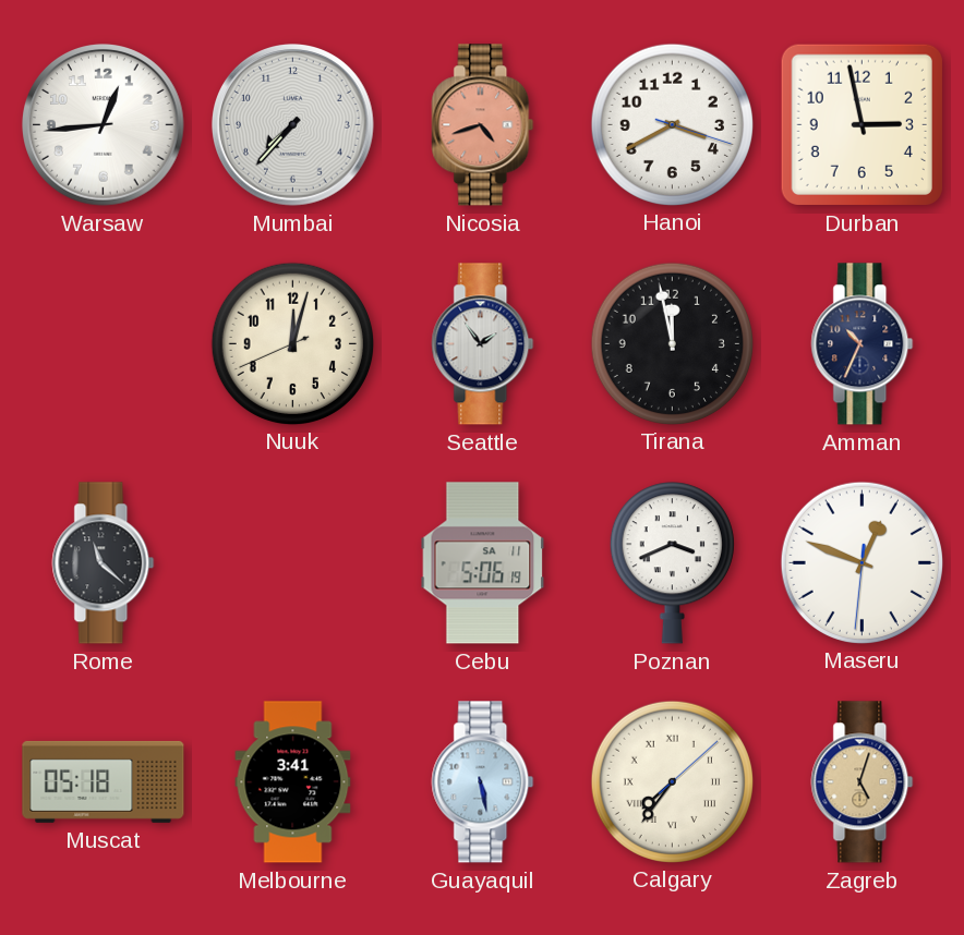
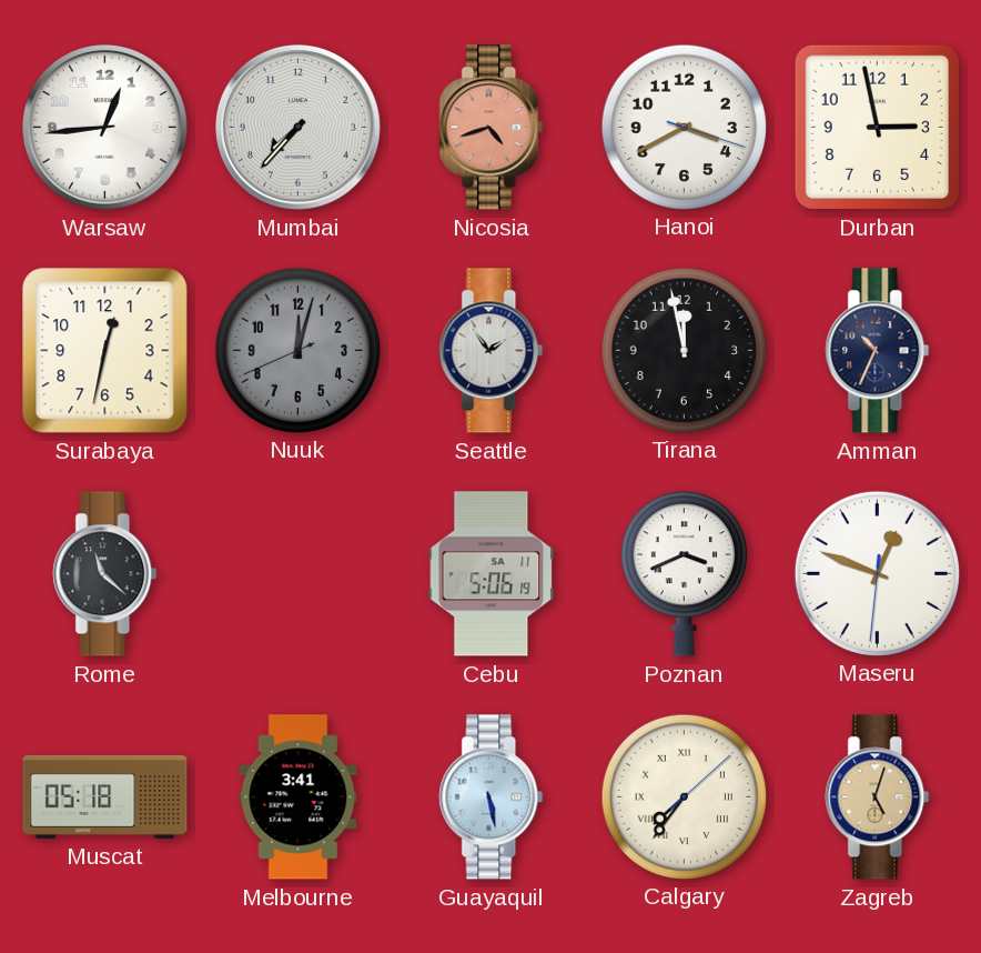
Surabaya: none -> 12:32
Nuuk dial: cream -> grey
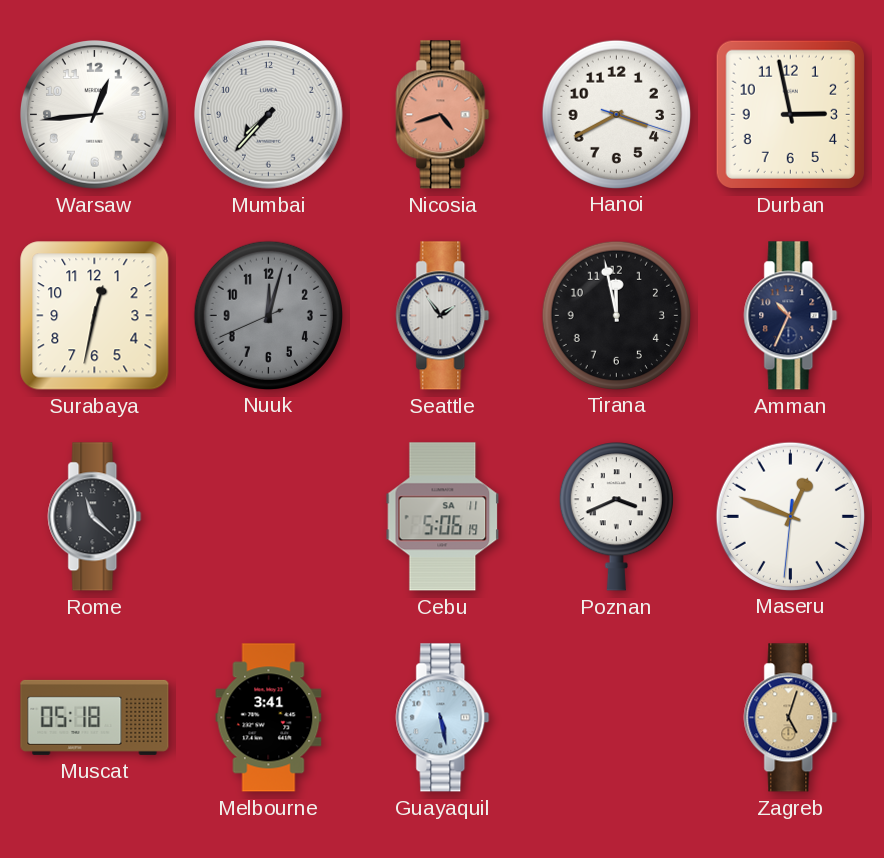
Calgary: 7:36 -> none
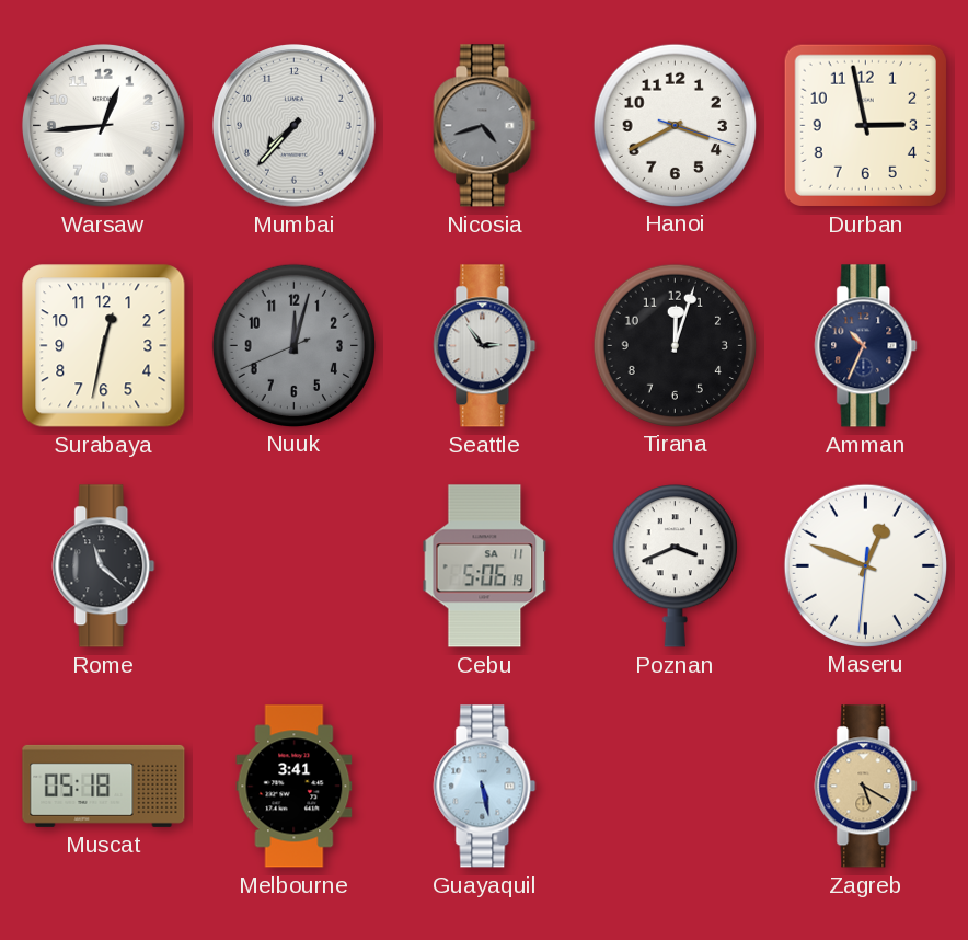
Nicosia dial: salmon -> grey
Seattle: 1:54 -> 2:54
Tirana: 11:58 -> 12:03
Zagreb: 5:03 -> 5:20
